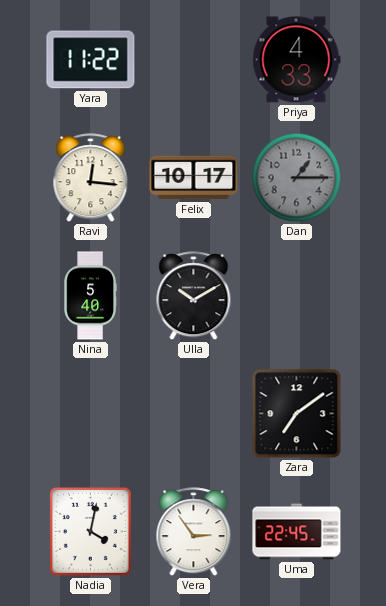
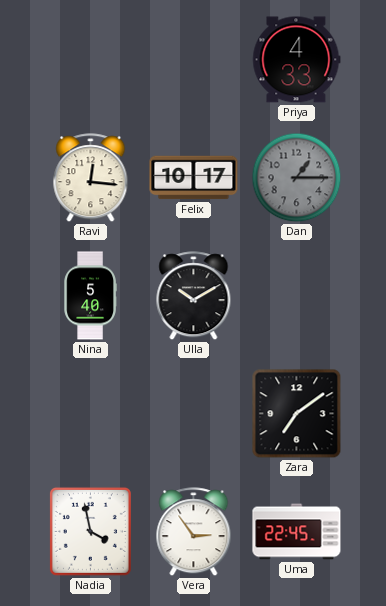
Yara: 11:22 -> none
Nadia: 4:02 -> 3:58
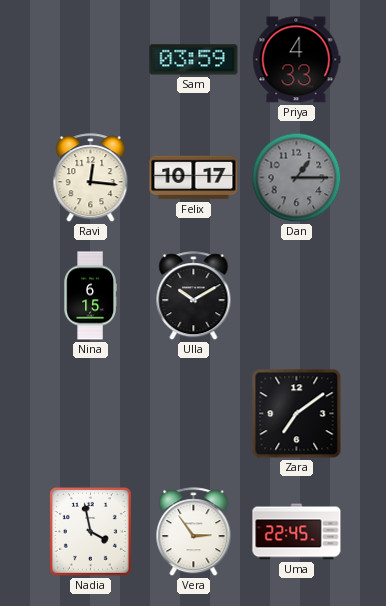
Sam: none -> 03:59
Nina: 5:40 -> 6:15
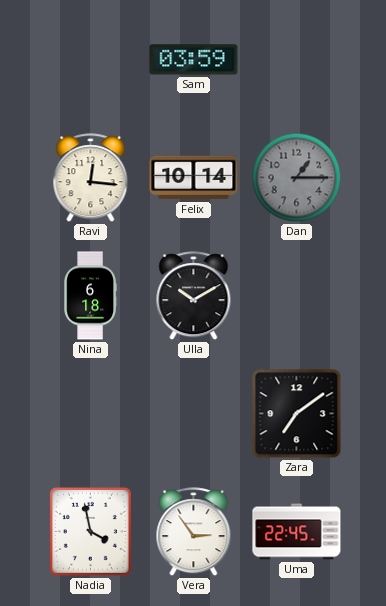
Priya: 4:33 -> none
Felix: 10:17 -> 10:14
Nina: 6:15 -> 6:18
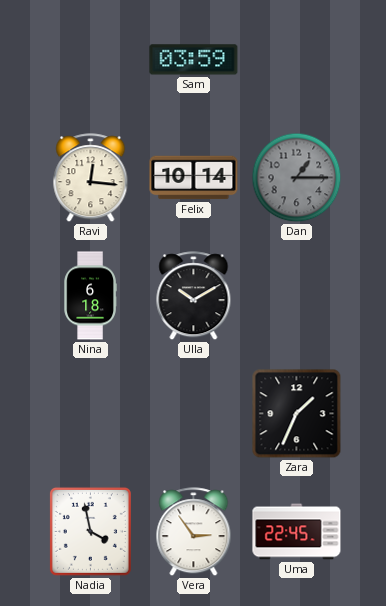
Zara: 7:09 -> 1:34
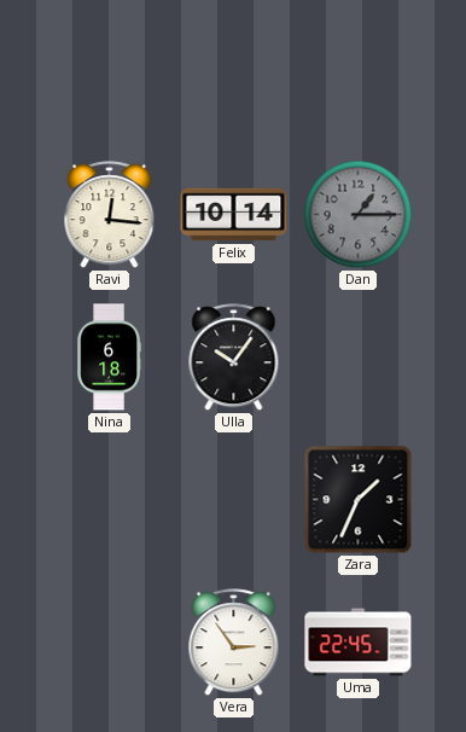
Sam: 03:59 -> none
Ulla: 10:10 -> 10:06
Nadia: 3:58 -> none
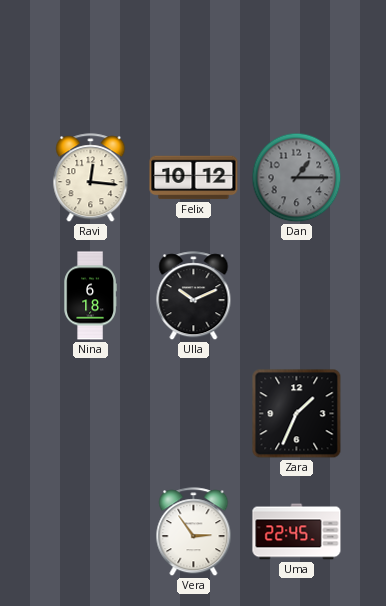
Felix: 10:14 -> 10:12
Ulla: 10:06 -> 10:11
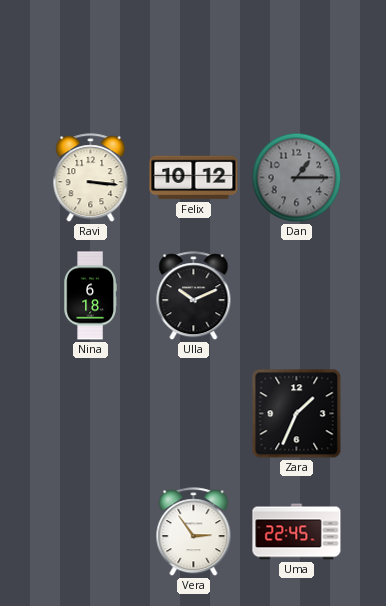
Ravi: 12:16 -> 3:16
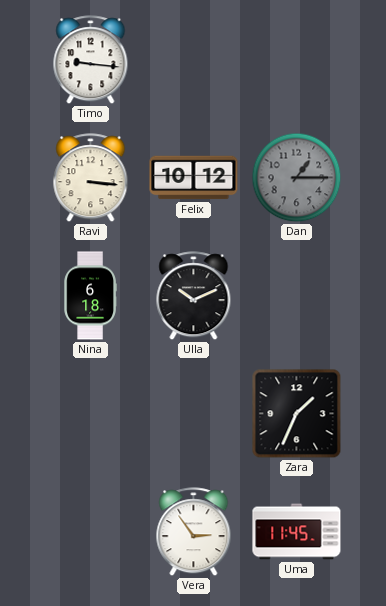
Timo: none -> 9:16
Uma: 22:45 -> 11:45
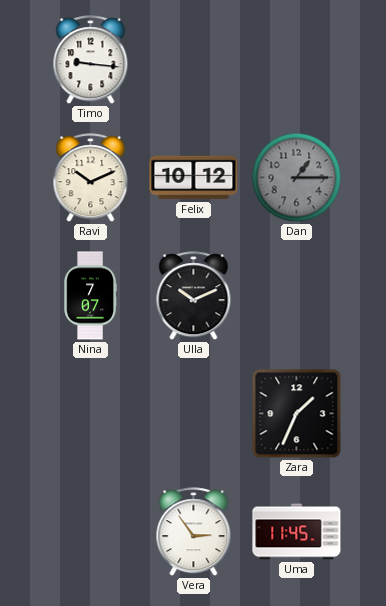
Ravi: 3:16 -> 10:11
Nina: 6:18 -> 7:07
